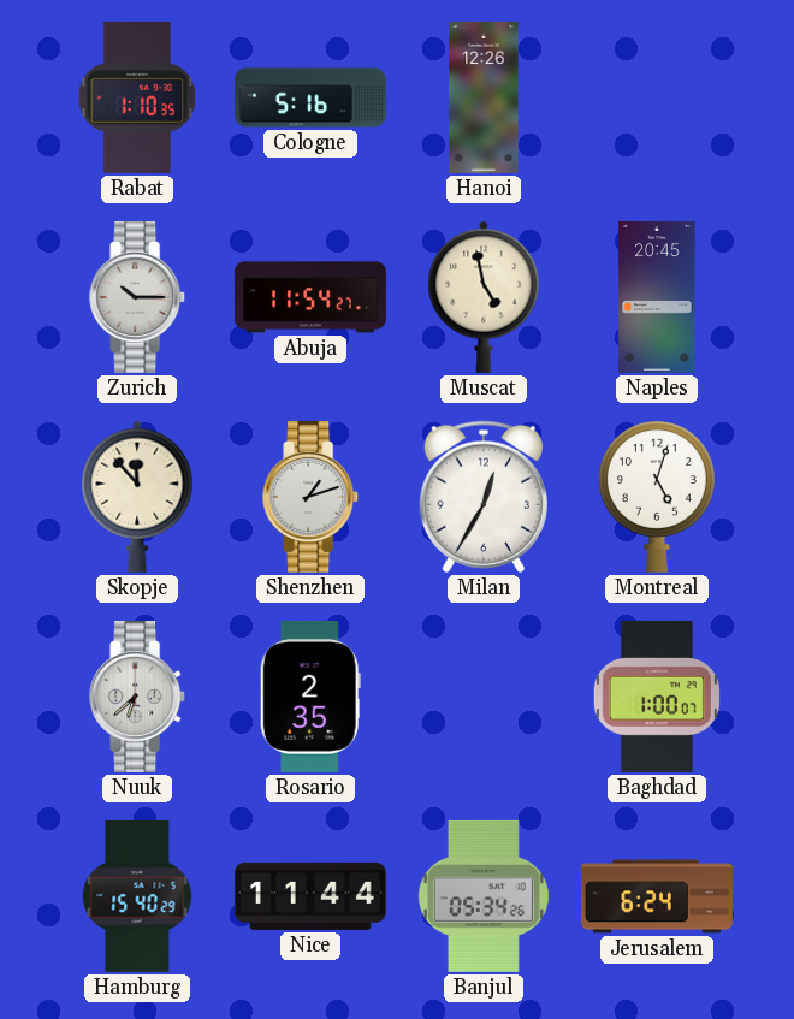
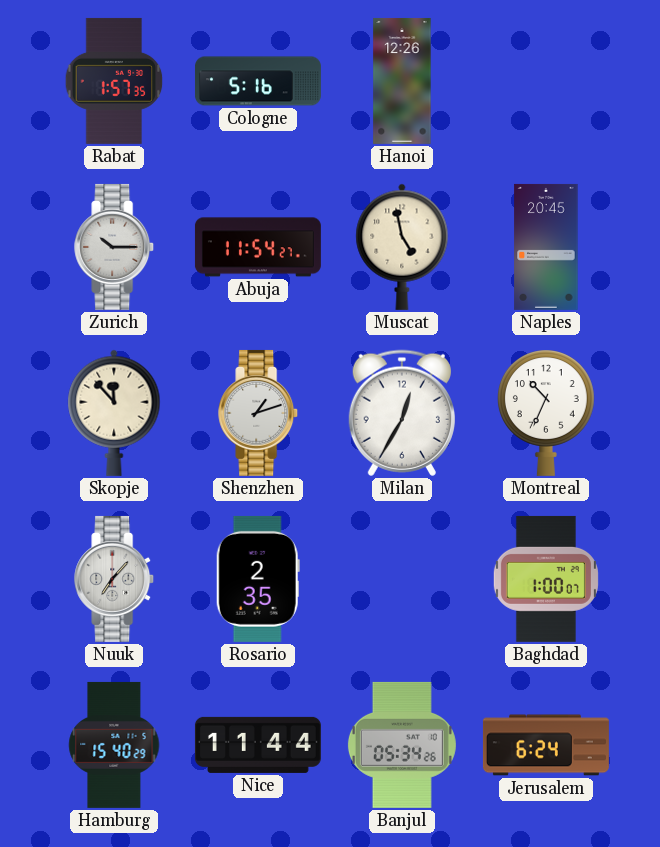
Rabat: 1:10 -> 1:57
Montreal: 5:03 -> 10:34
Nuuk: 6:38 -> 7:07
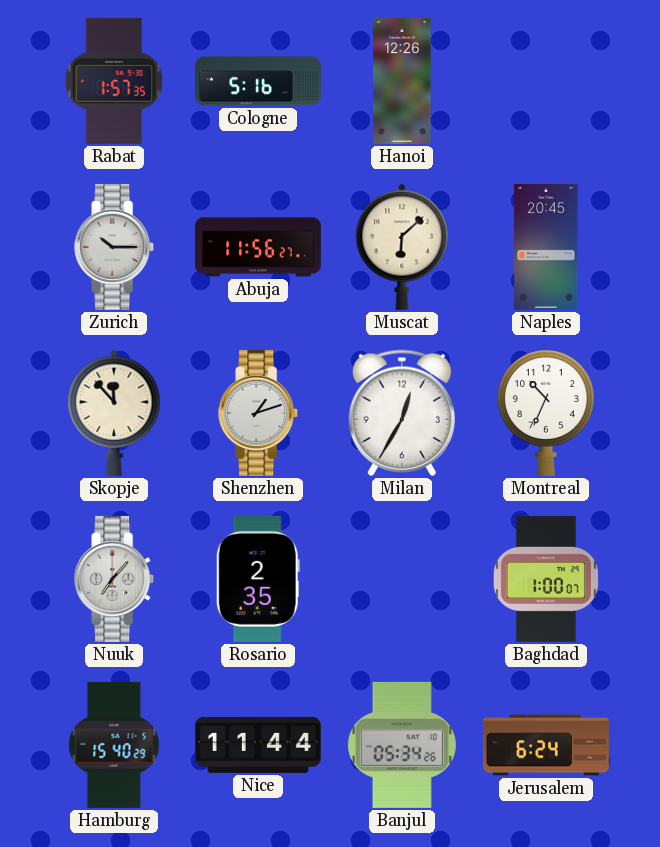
Abuja: 11:54 -> 11:56
Muscat: 4:58 -> 6:08
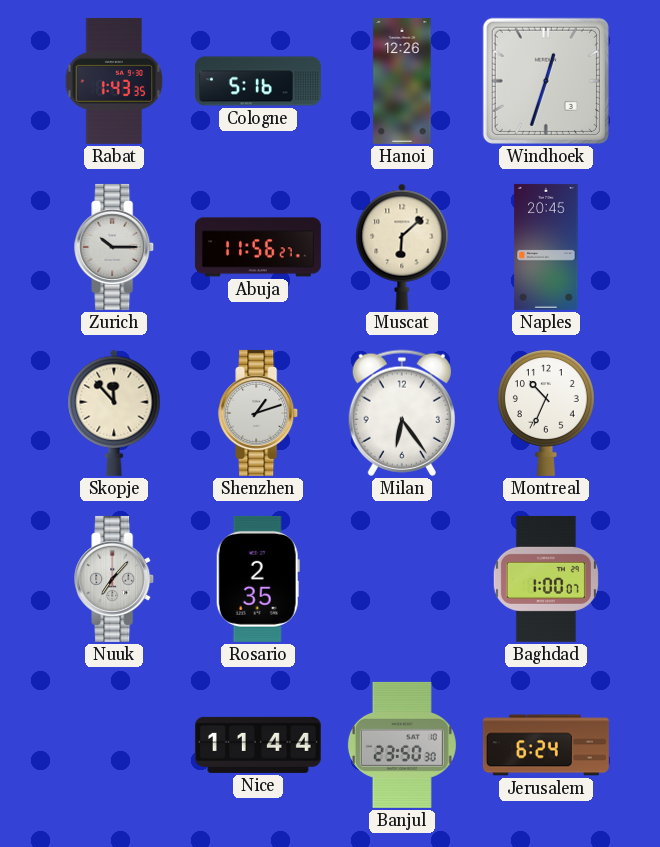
Rabat: 1:57 -> 1:43
Windhoek: none -> 12:33
Milan: 12:35 -> 6:24
Hamburg: 15:40 -> none
Banjul: 05:34 -> 23:50
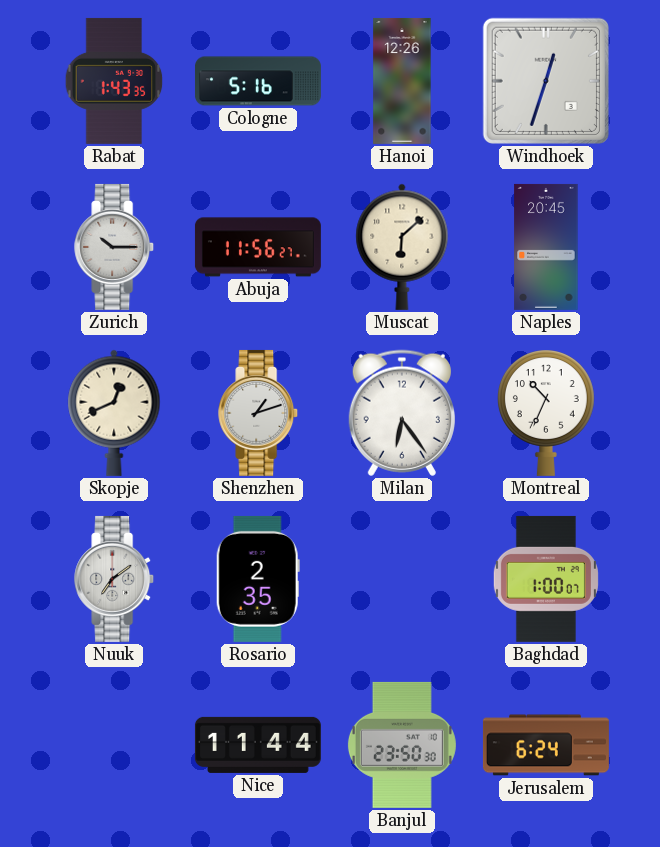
Skopje: 11:53 -> 12:41
Nuuk: 7:07 -> 7:09
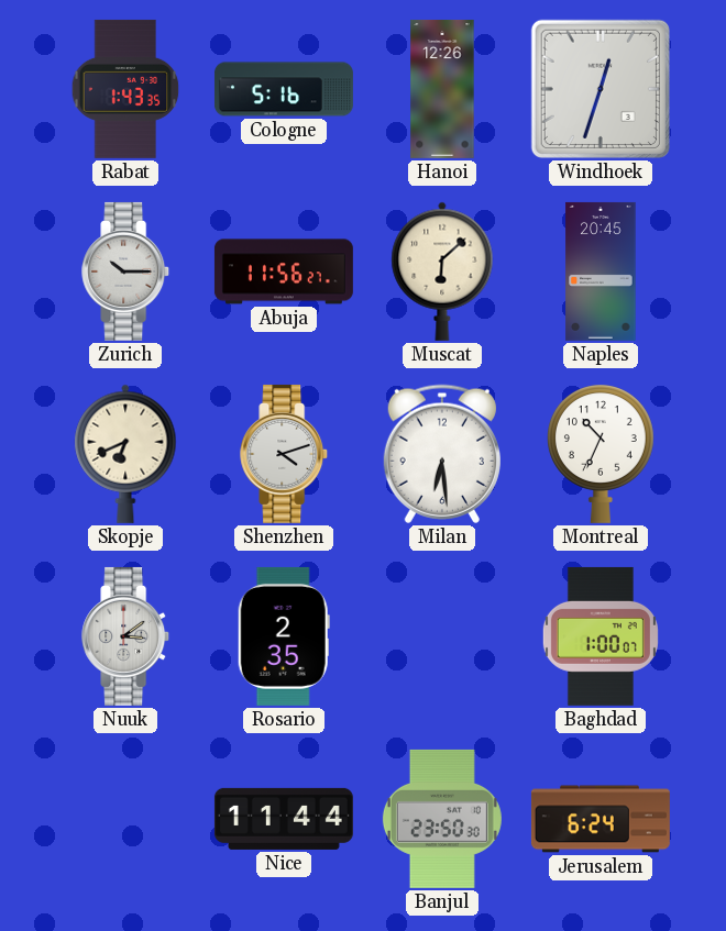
Skopje: 12:41 -> 6:41
Shenzhen: 1:12 -> 4:12
Milan: 6:24 -> 6:29
Nuuk: 7:09 -> 3:09
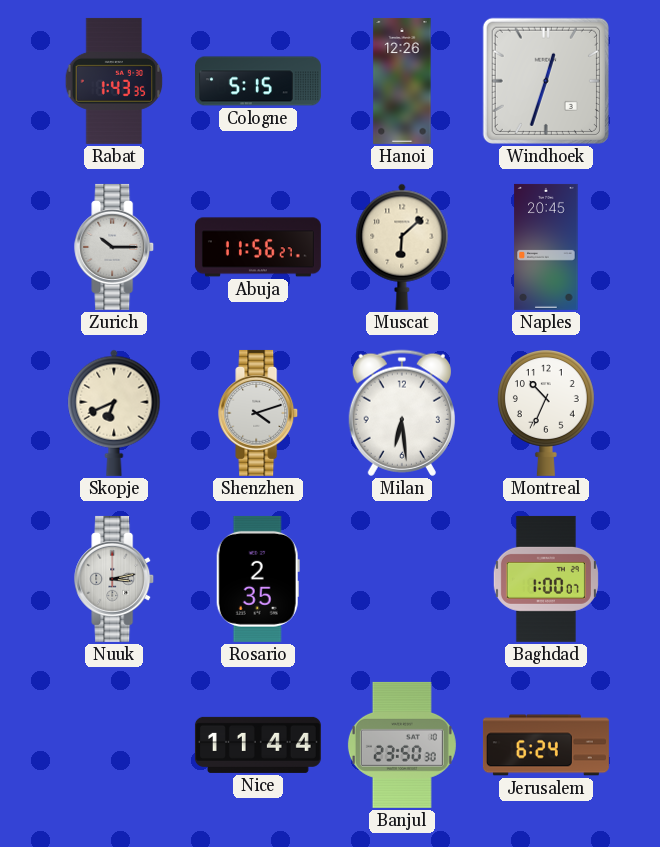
Cologne: 5:16 -> 5:15
Nuuk: 3:09 -> 3:13
